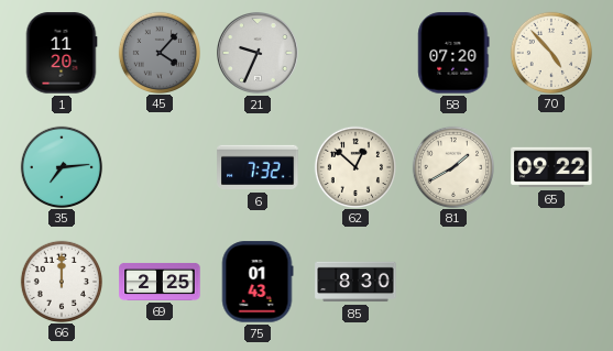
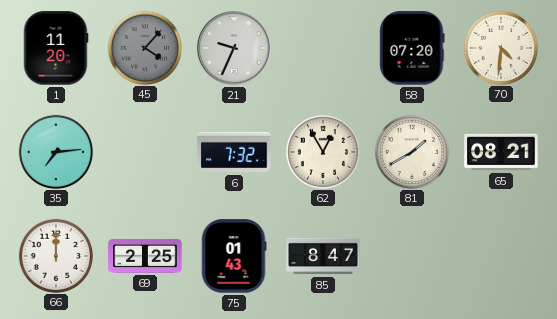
70: 4:53 -> 4:31
62: 12:52 -> 12:55
65: 09:22 -> 08:21
85: 8:30 -> 8:47
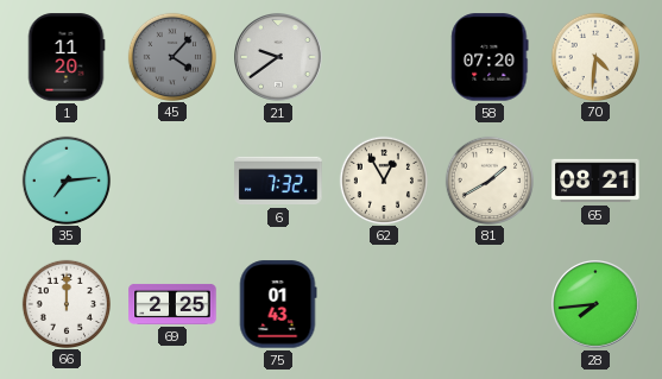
21: 9:34 -> 9:39
85: 8:47 -> none
28: none -> 7:44
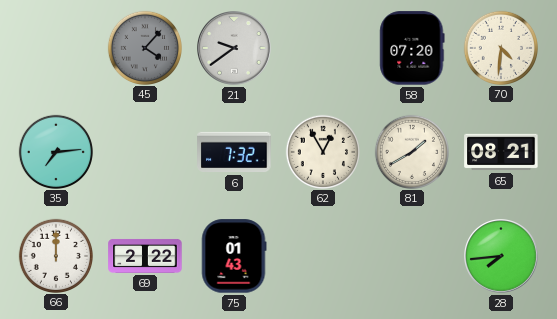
1: 11:20 -> none
69: 2:25 -> 2:22
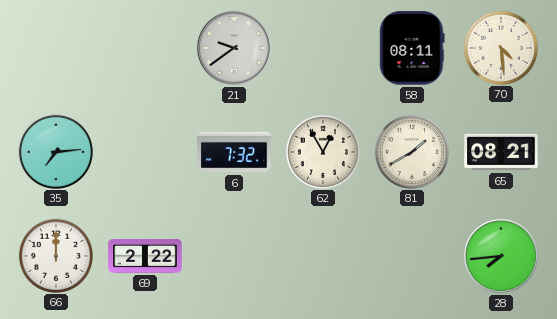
45: 4:07 -> none
58: 07:20 -> 08:11
70: 4:31 -> 4:29
75: 01:43 -> none
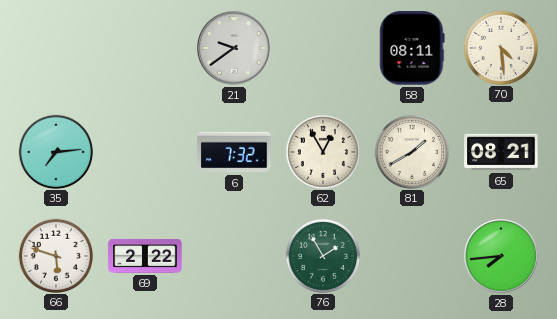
66: 12:00 -> 5:48
76: none -> 1:55
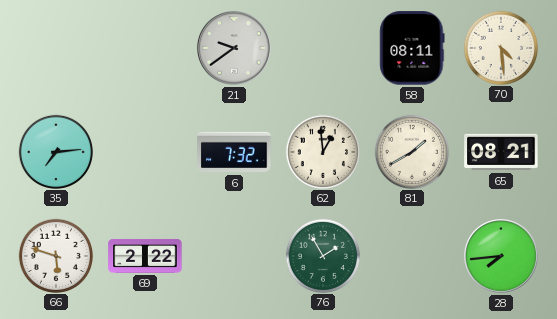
62: 12:55 -> 12:59
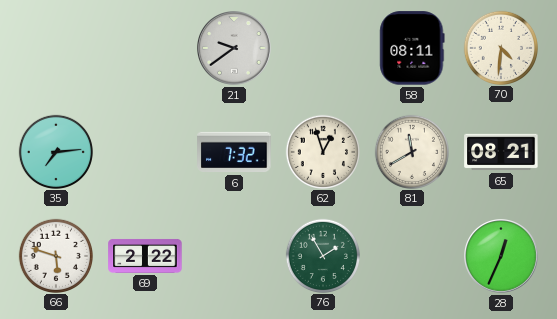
70: 4:29 -> 4:31
62: 12:59 -> 12:57
81: 1:40 -> 11:40
28: 7:44 -> 12:34
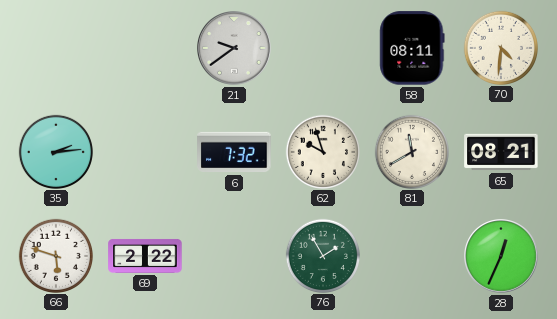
35: 7:14 -> 2:14
62: 12:57 -> 9:57
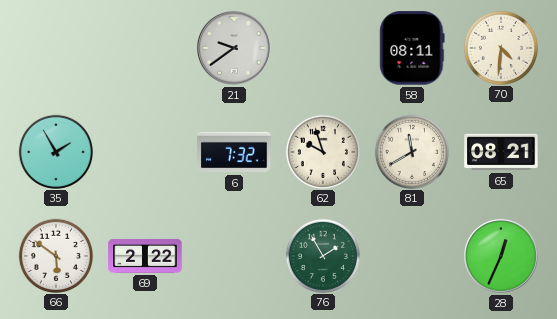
35: 2:14 -> 1:55
66: 5:48 -> 5:51
